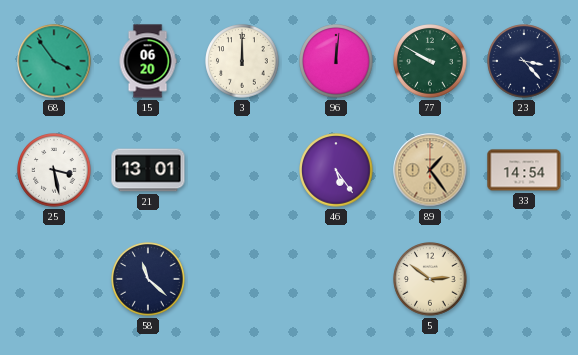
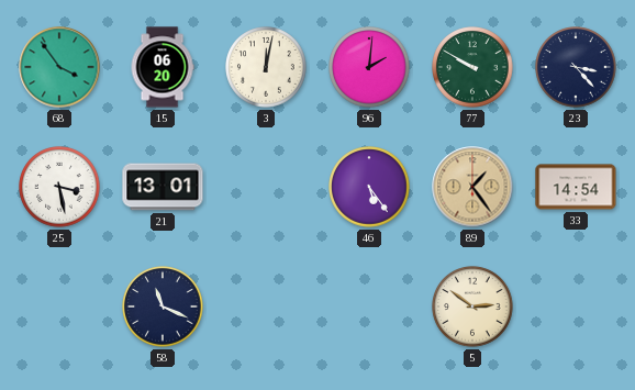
3: 12:00 -> 12:02
96: 12:01 -> 2:01
58: 11:22 -> 11:19
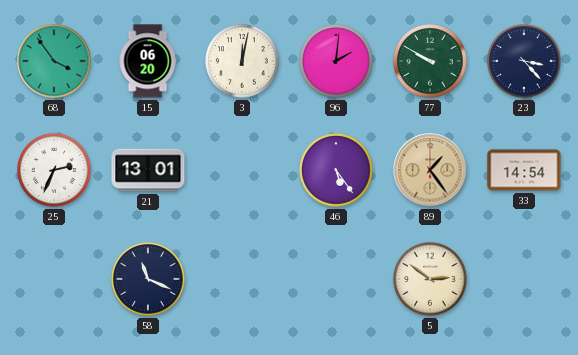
25: 3:28 -> 2:34
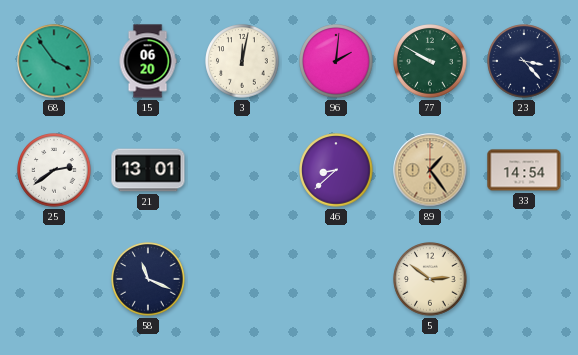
25: 2:34 -> 2:39
46: 5:24 -> 8:38
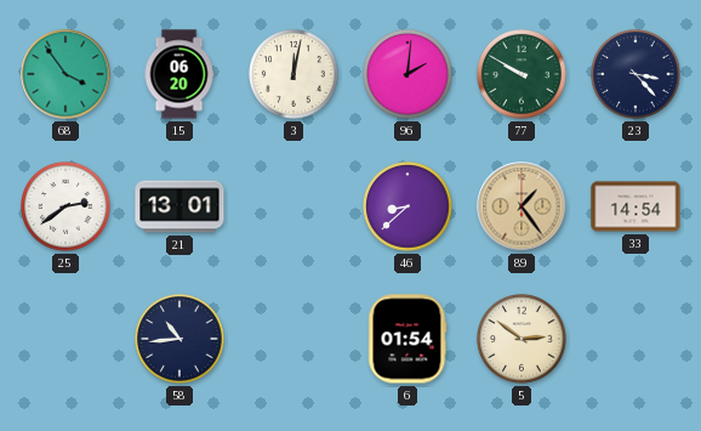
58: 11:19 -> 10:44
6: none -> 01:54
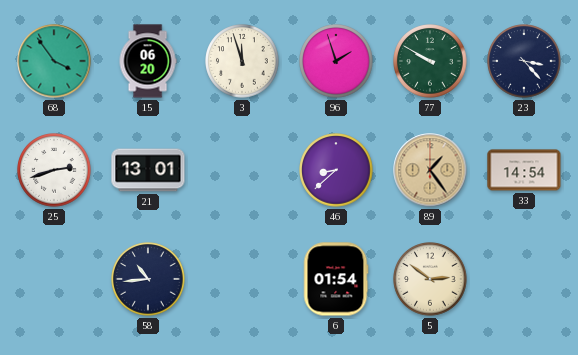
3: 12:02 -> 11:57
96: 2:01 -> 1:57
25: 2:39 -> 2:42
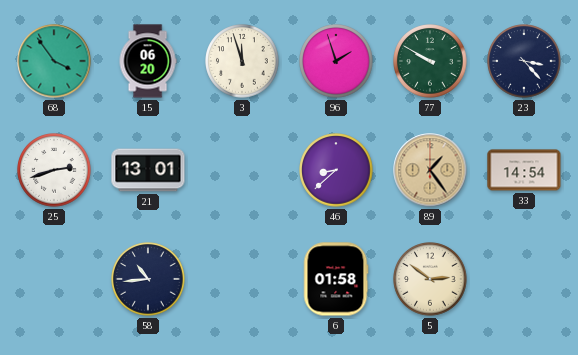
6: 01:54 -> 01:58
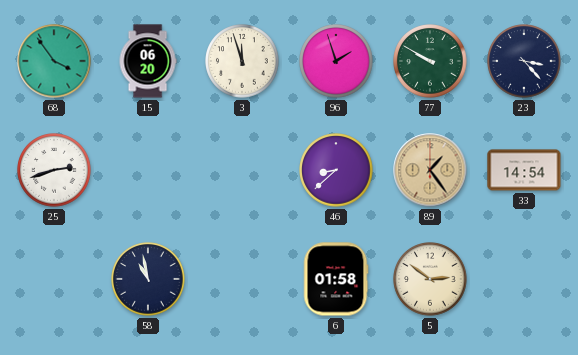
21: 13:01 -> none
58: 10:44 -> 10:58
